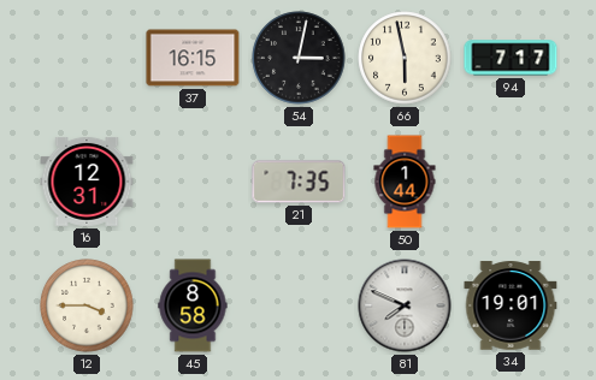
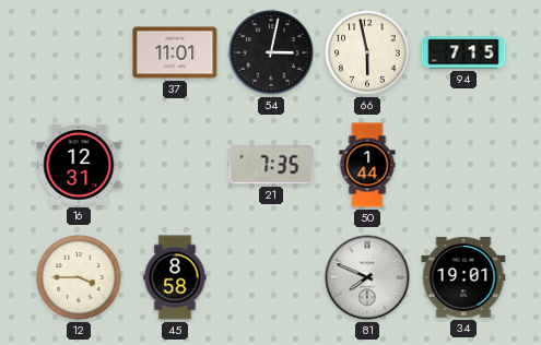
37: 16:15 -> 11:01
94: 7:17 -> 7:15
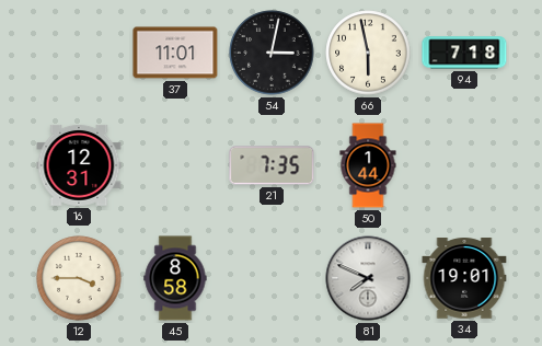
94: 7:15 -> 7:18
